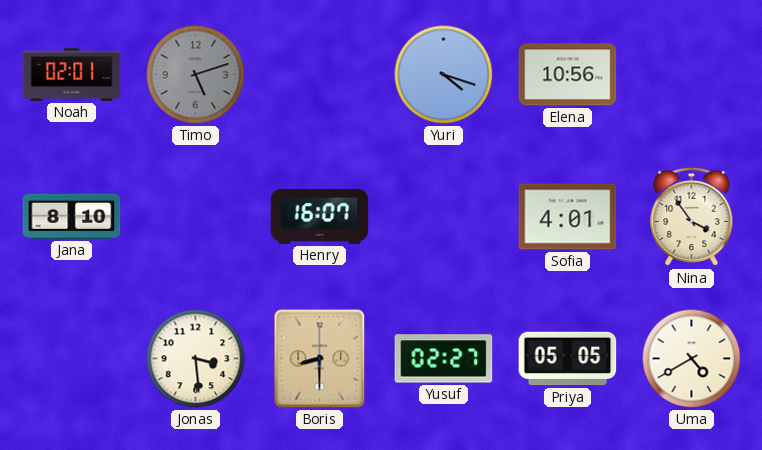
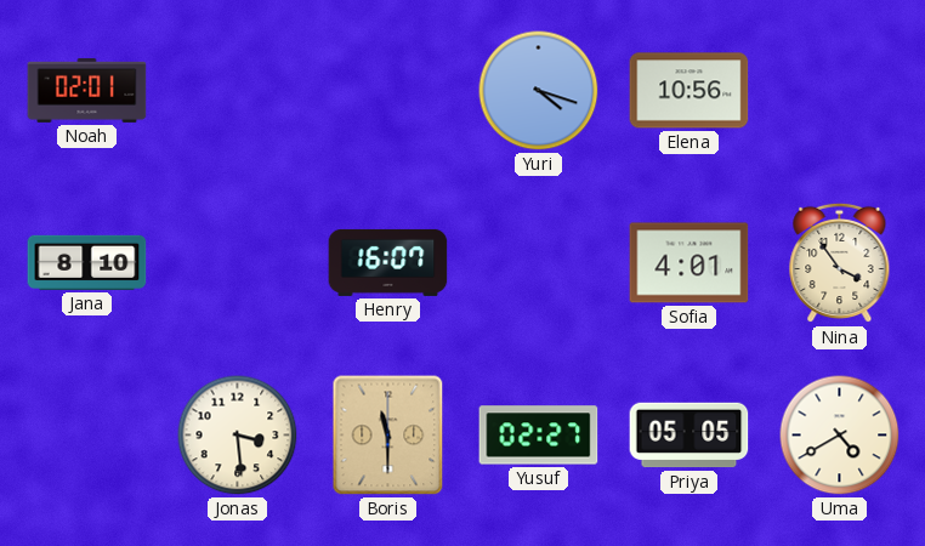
Timo: 5:12 -> none
Boris: 8:30 -> 11:30
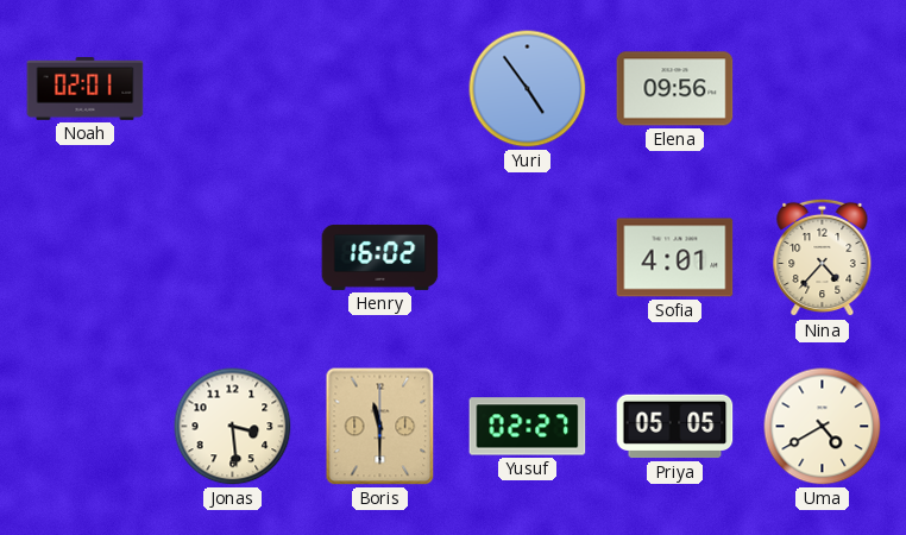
Yuri: 4:18 -> 4:54
Elena: 10:56 -> 09:56
Jana: 8:10 -> none
Henry: 16:07 -> 16:02
Nina: 3:54 -> 4:37
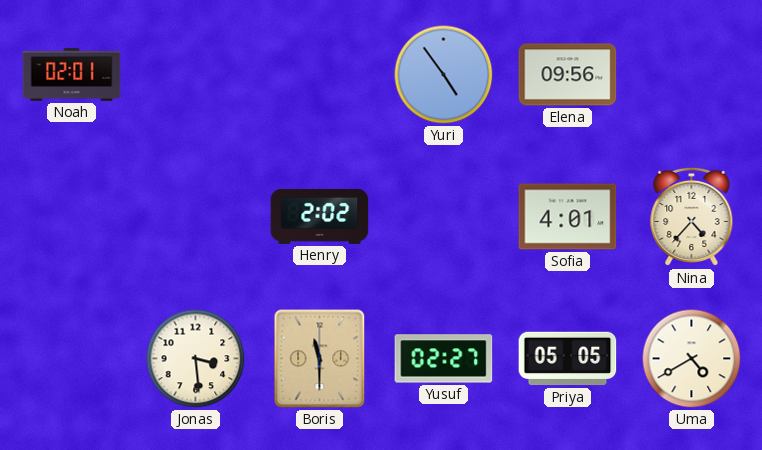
Henry: 16:02 -> 2:02
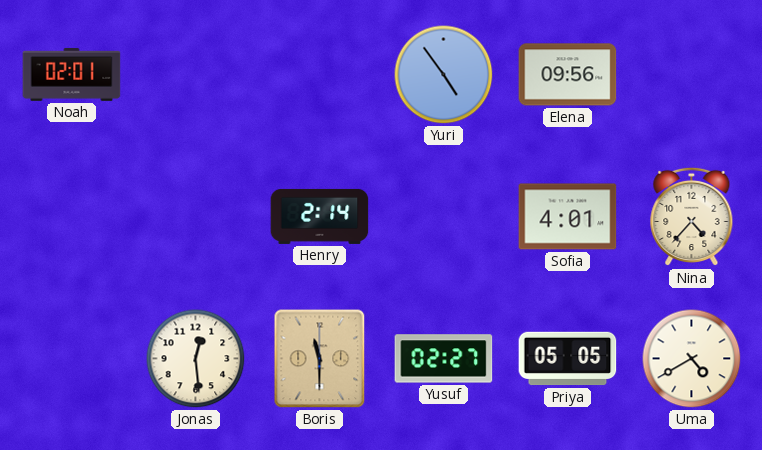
Henry: 2:02 -> 2:14
Jonas: 3:29 -> 12:29
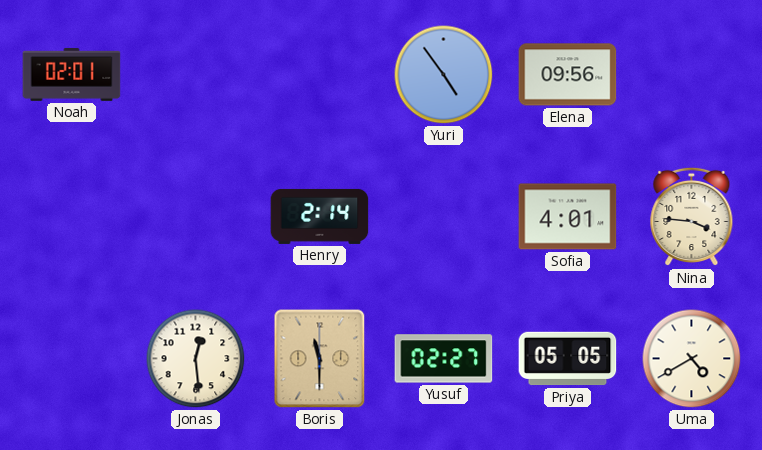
Nina: 4:37 -> 3:46
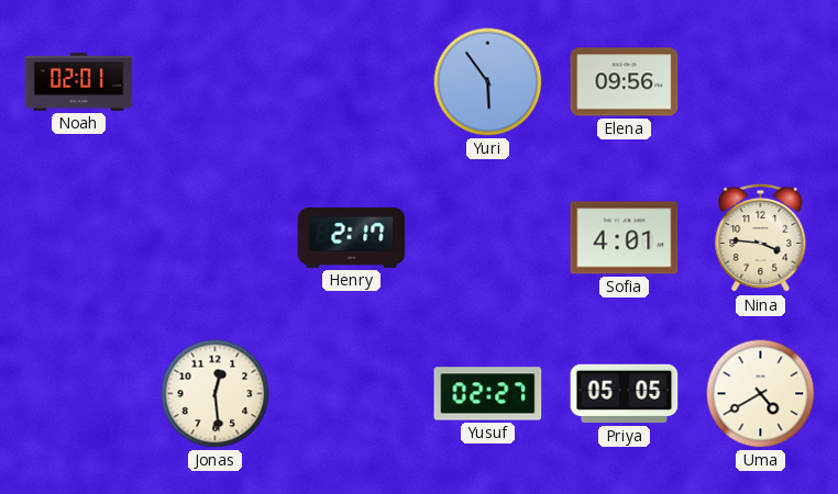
Yuri: 4:54 -> 5:54
Henry: 2:14 -> 2:17
Boris: 11:30 -> none
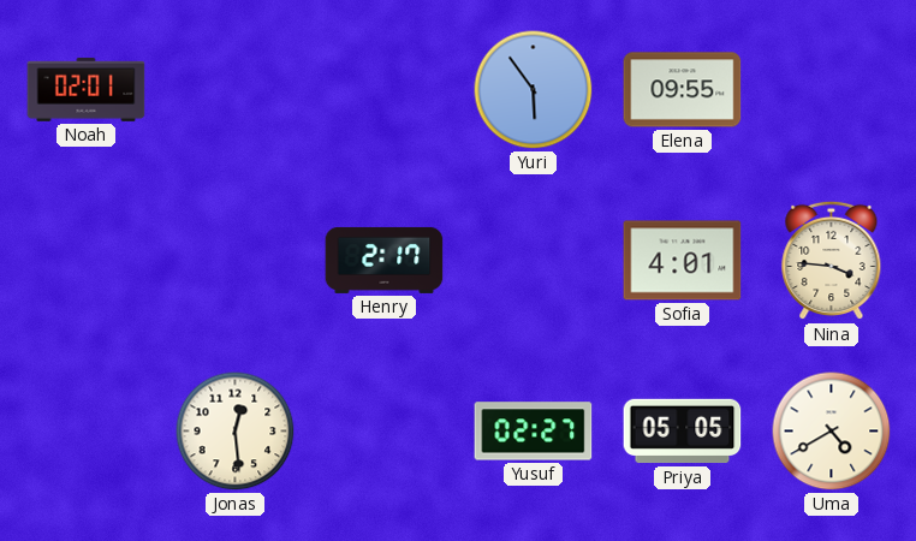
Elena: 09:56 -> 09:55
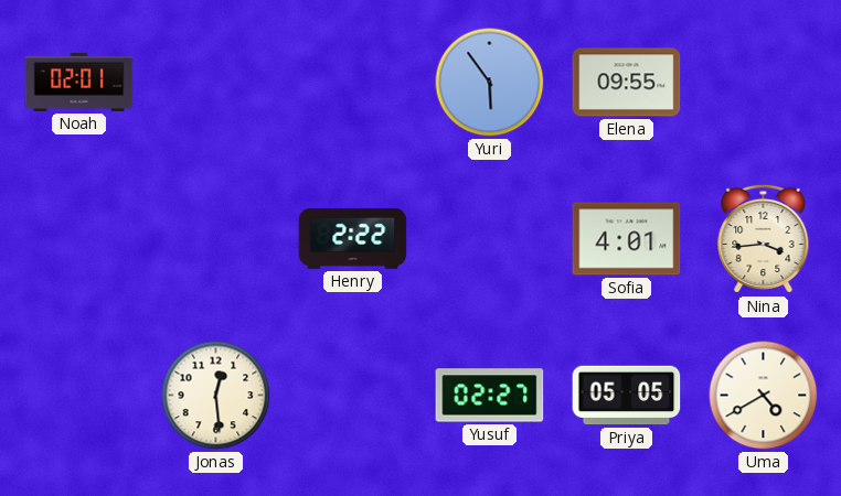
Henry: 2:17 -> 2:22
Nina: 3:46 -> 3:44
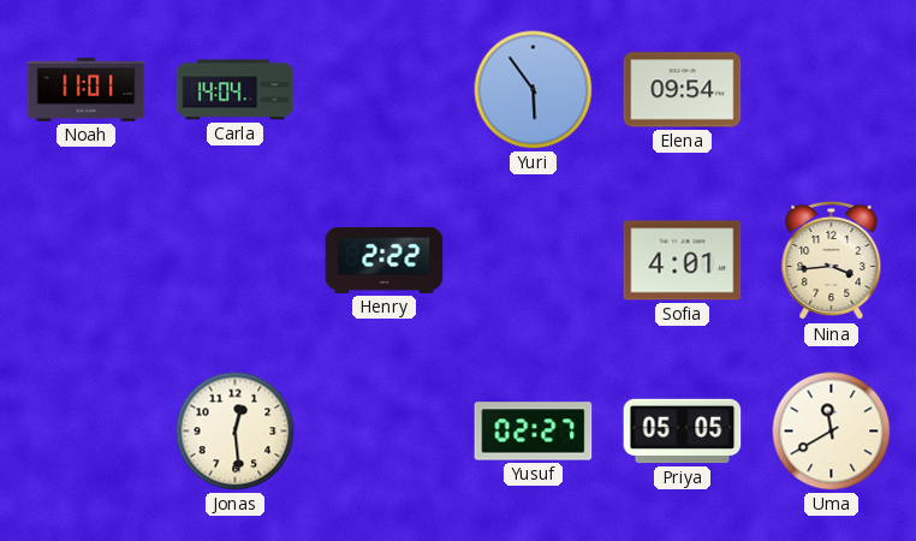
Noah: 02:01 -> 11:01
Carla: none -> 14:04
Elena: 09:55 -> 09:54
Uma: 4:40 -> 11:40
